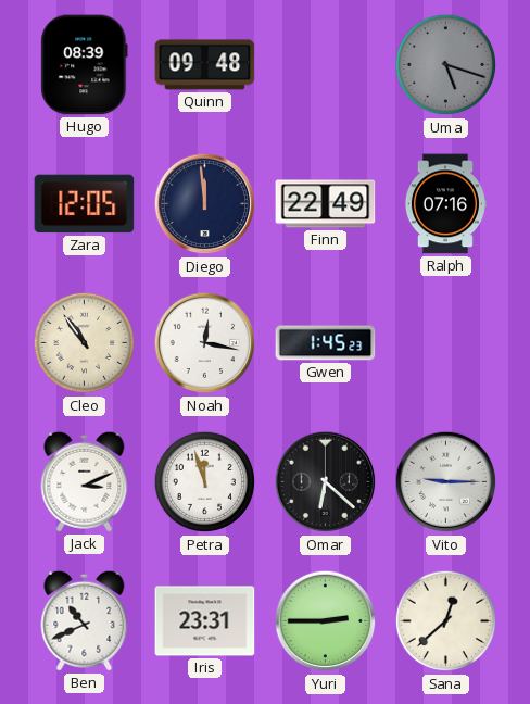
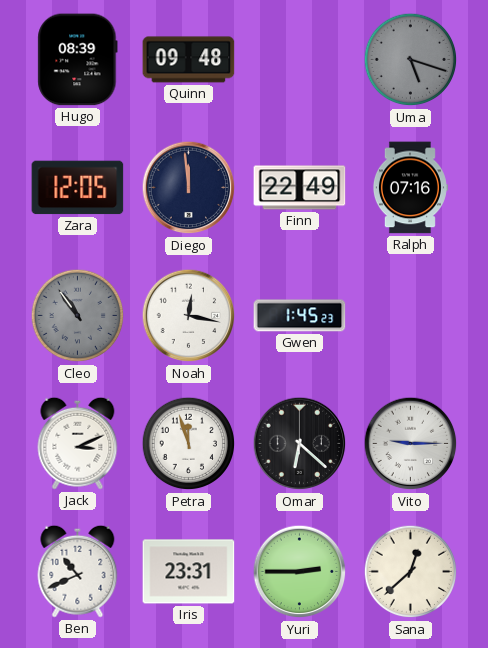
Cleo dial: cream -> grey
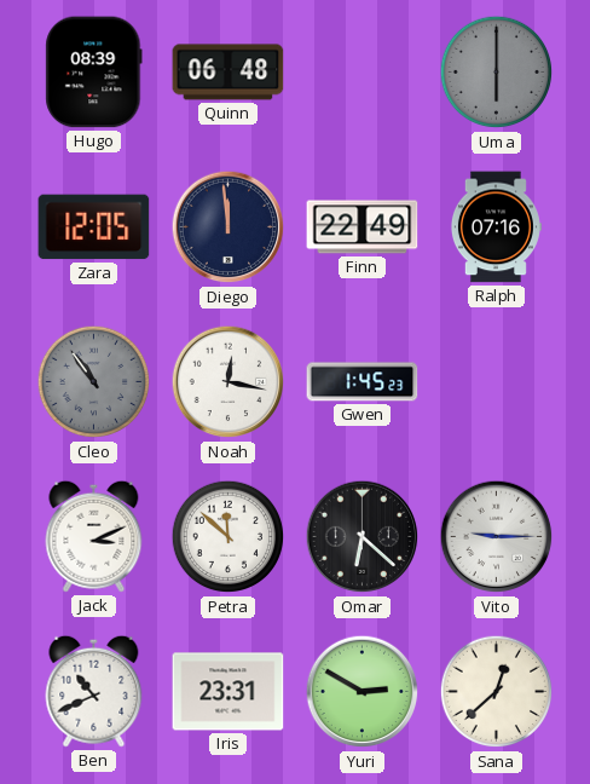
Quinn: 09:48 -> 06:48
Uma: 5:18 -> 6:00
Petra: 11:57 -> 11:52
Yuri: 2:45 -> 2:50
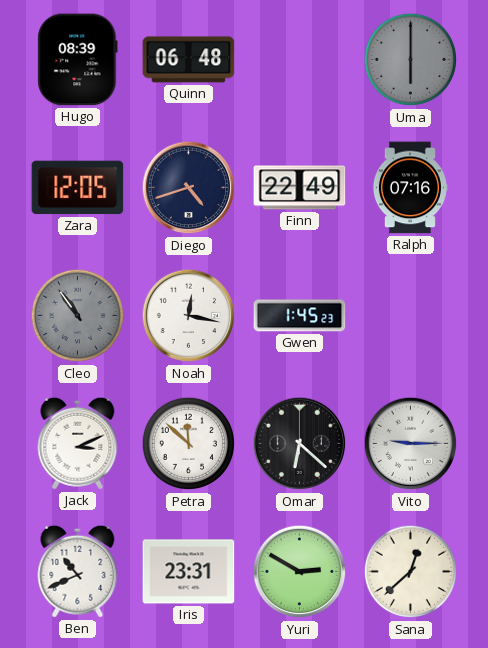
Diego: 11:59 -> 4:42
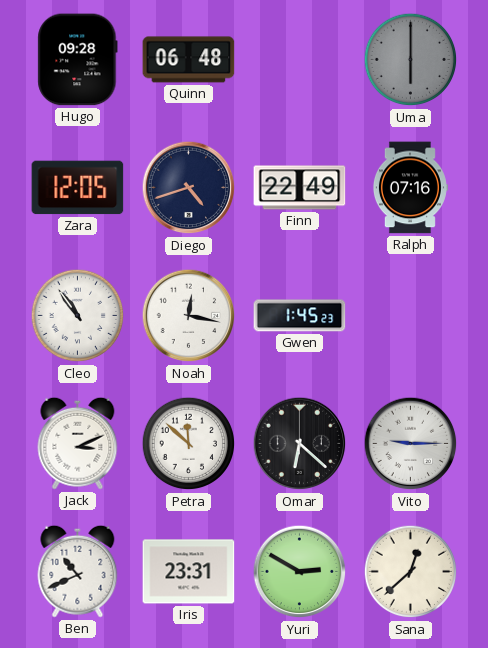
Hugo: 08:39 -> 09:28
Cleo dial: grey -> white
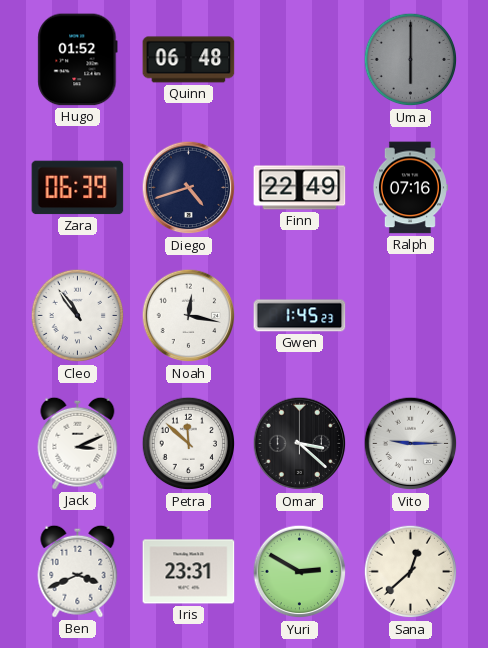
Hugo: 09:28 -> 01:52
Zara: 12:05 -> 06:39
Omar: 6:22 -> 3:22
Ben: 10:41 -> 3:41
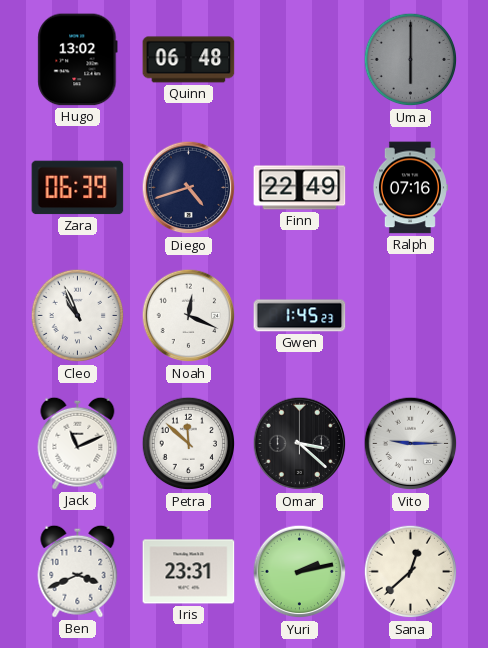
Hugo: 01:52 -> 13:02
Cleo: 10:54 -> 10:56
Noah: 12:17 -> 12:19
Jack: 3:11 -> 11:11
Yuri: 2:50 -> 2:13
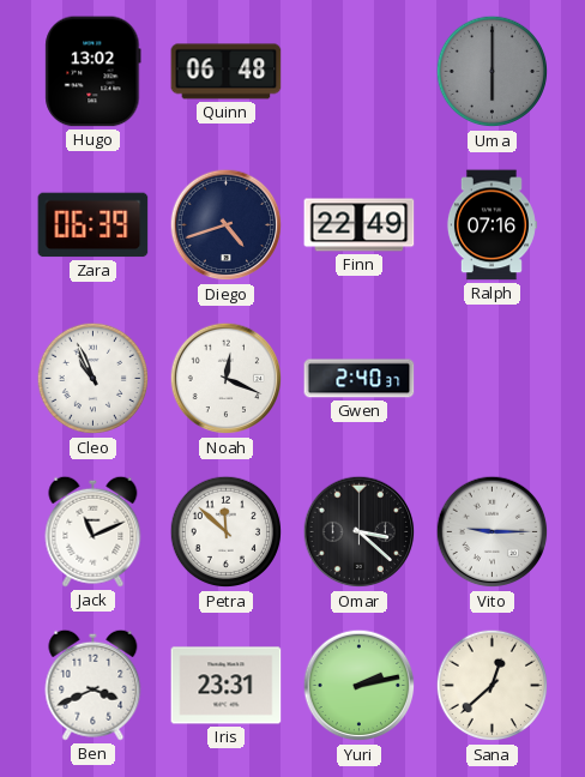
Gwen: 1:45 -> 2:40
